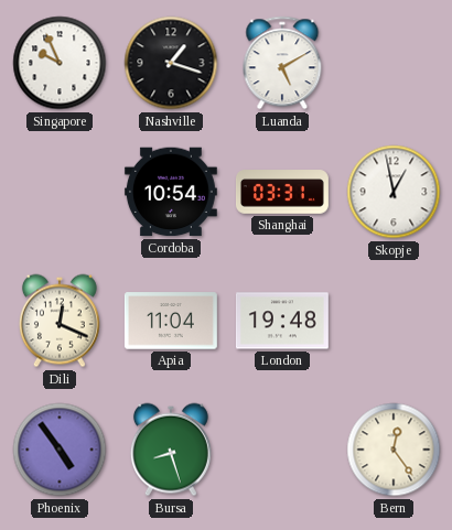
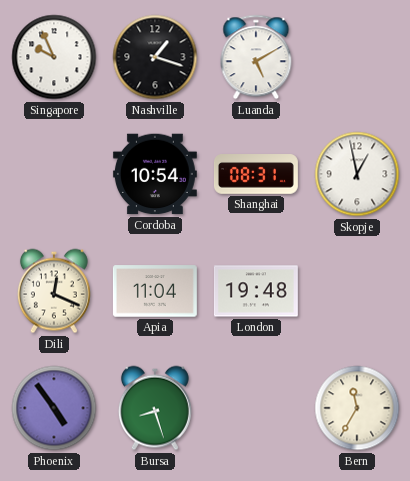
Shanghai: 03:31 -> 08:31
Bern: 12:24 -> 11:35
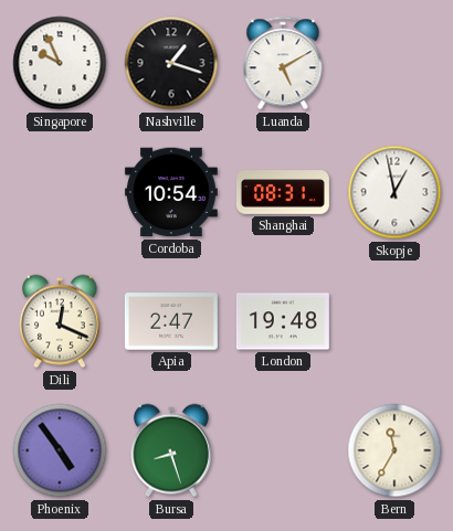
Apia: 11:04 -> 2:47
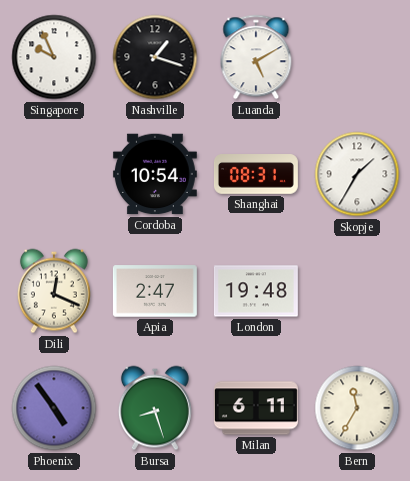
Skopje: 12:58 -> 1:35
Milan: none -> 6:11
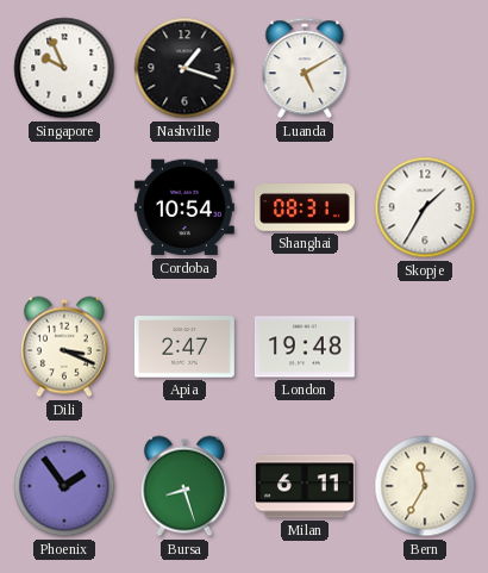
Dili: 12:19 -> 3:19
Phoenix: 4:54 -> 1:54
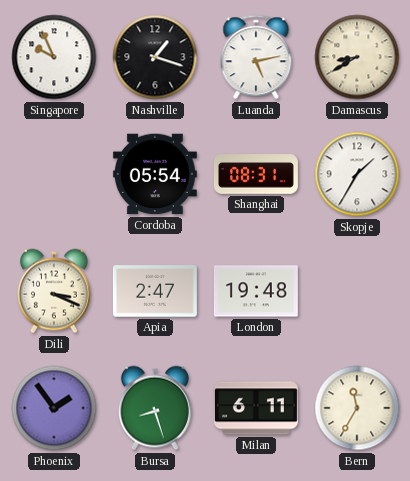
Luanda: 5:10 -> 5:13
Damascus: none -> 8:40
Cordoba: 10:54 -> 05:54
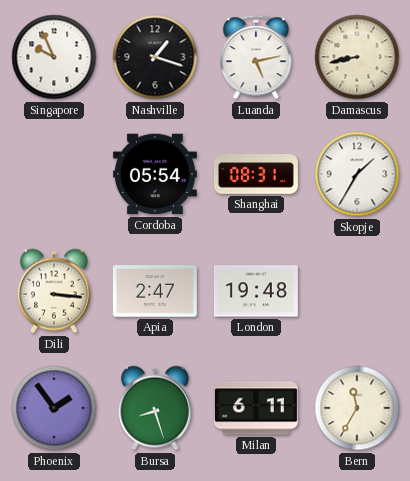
Damascus: 8:40 -> 8:43
Dili: 3:19 -> 3:16
